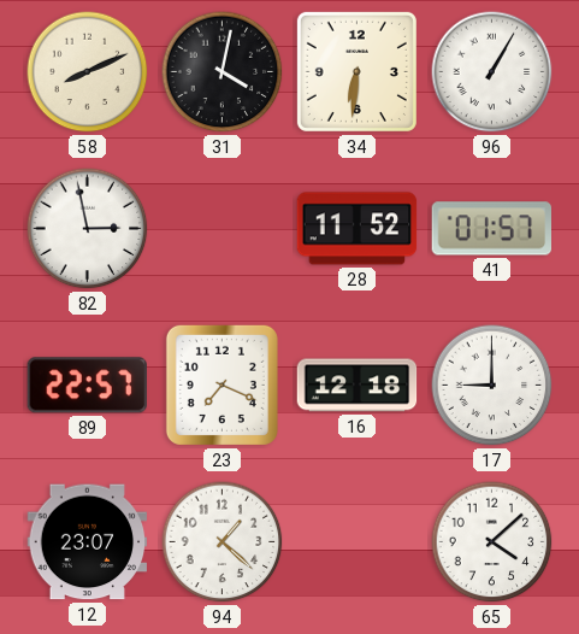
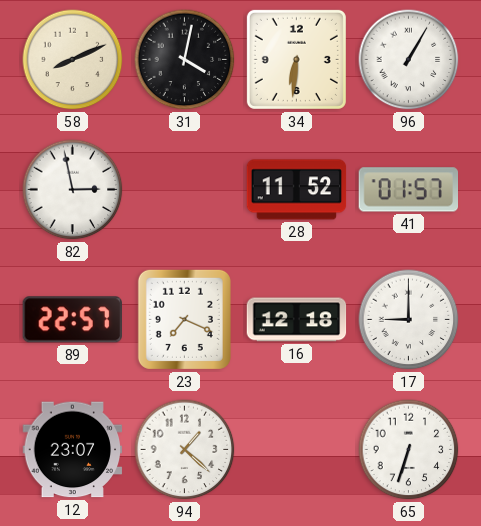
65: 4:08 -> 6:33
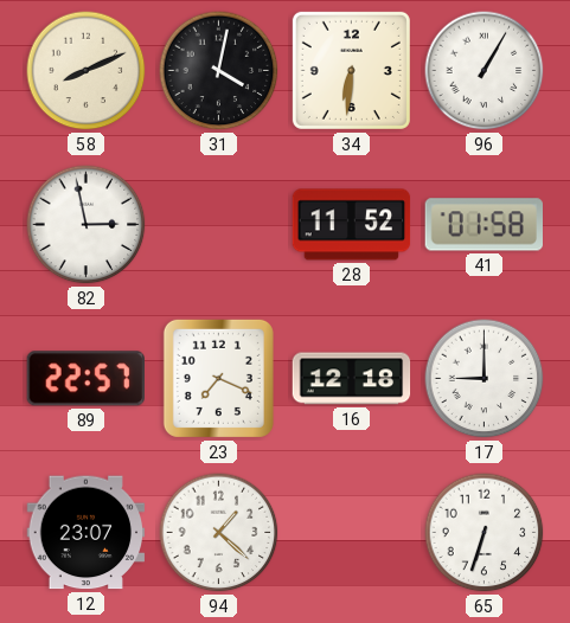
41: 01:57 -> 01:58
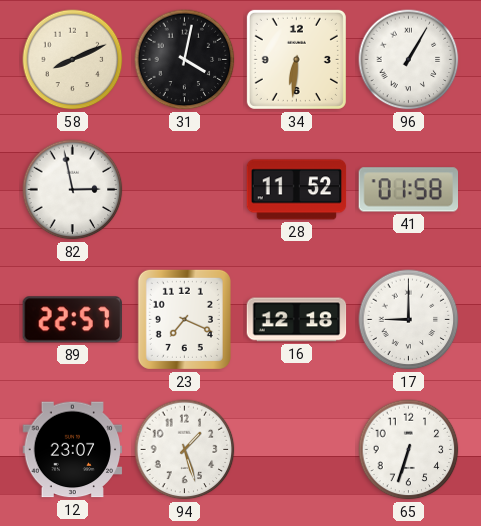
94: 1:22 -> 1:27
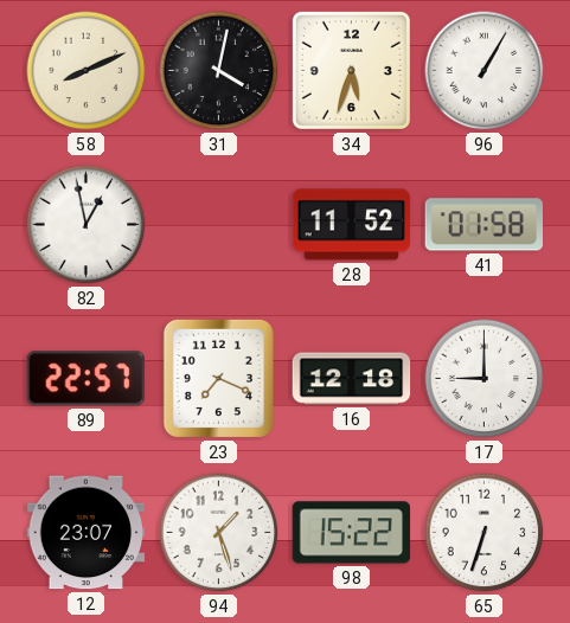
34: 6:31 -> 5:33
82: 2:58 -> 12:58
98: none -> 15:22
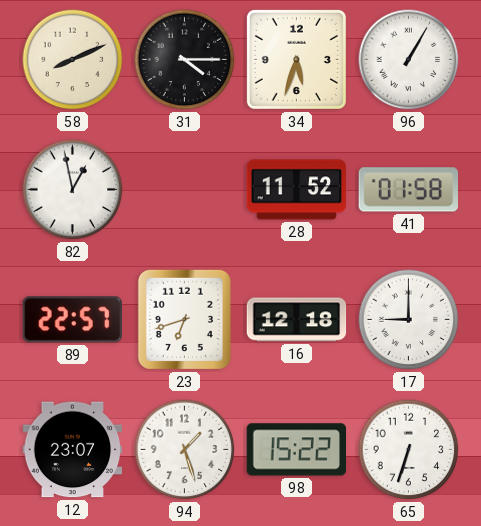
31: 4:02 -> 4:15
23: 7:19 -> 6:42
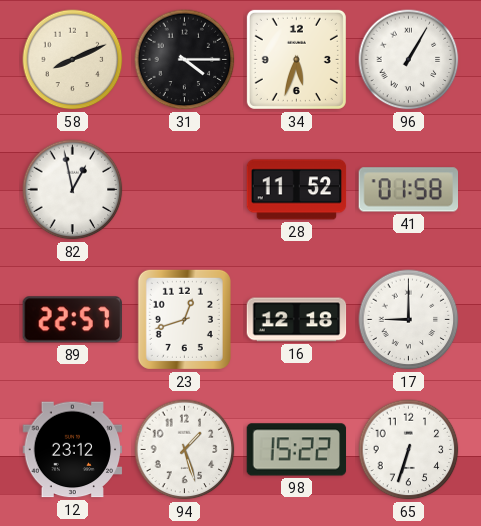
23: 6:42 -> 12:42
12: 23:07 -> 23:12
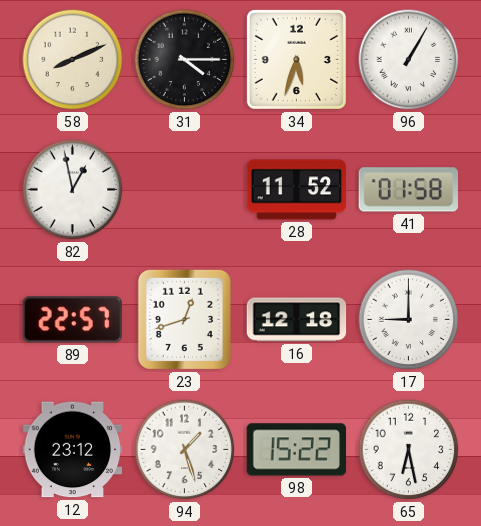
65: 6:33 -> 6:28
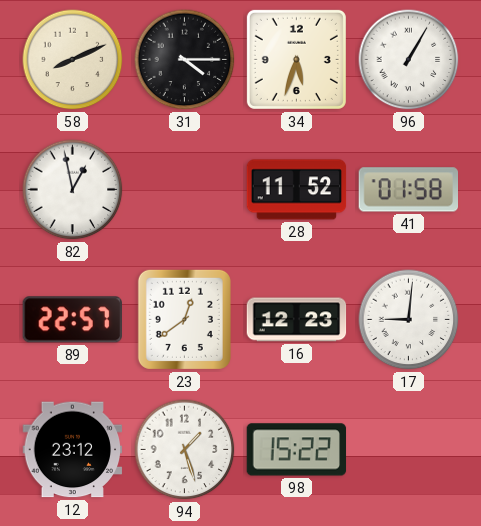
23: 12:42 -> 12:39
16: 12:18 -> 12:23
17: 9:00 -> 9:01
65: 6:28 -> none
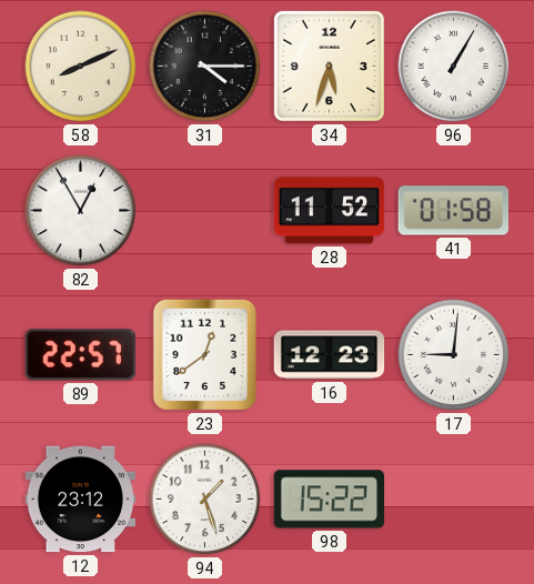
82: 12:58 -> 12:55
